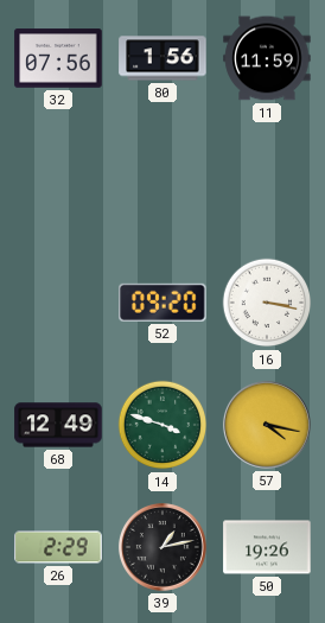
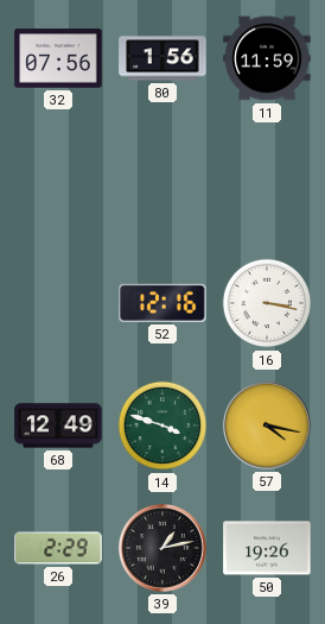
52: 09:20 -> 12:16
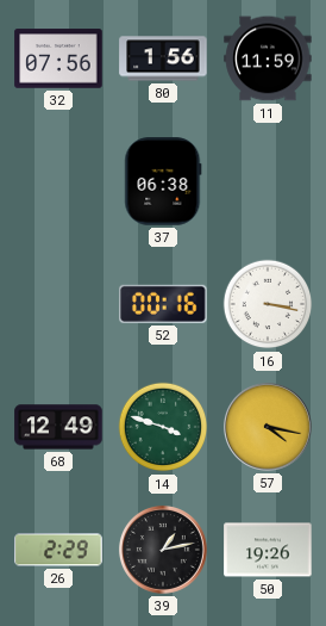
37: none -> 06:38
52: 12:16 -> 00:16
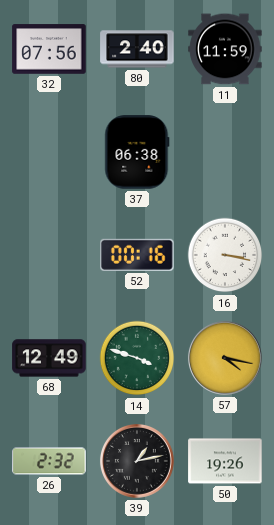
80: 1:56 -> 2:40
26: 2:29 -> 2:32
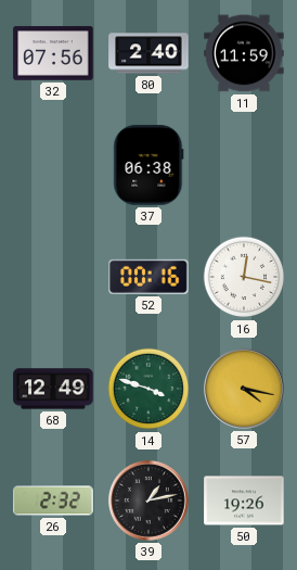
16: 3:17 -> 12:17
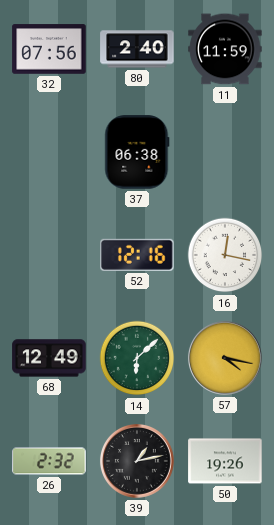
52: 00:16 -> 12:16
14: 3:48 -> 6:08
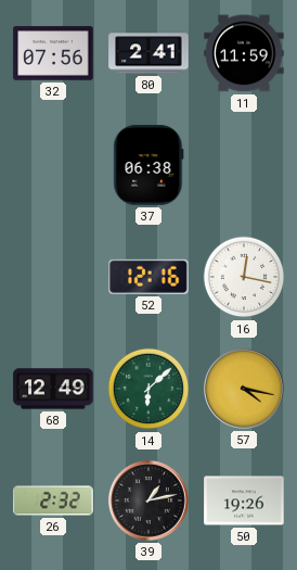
80: 2:40 -> 2:41
